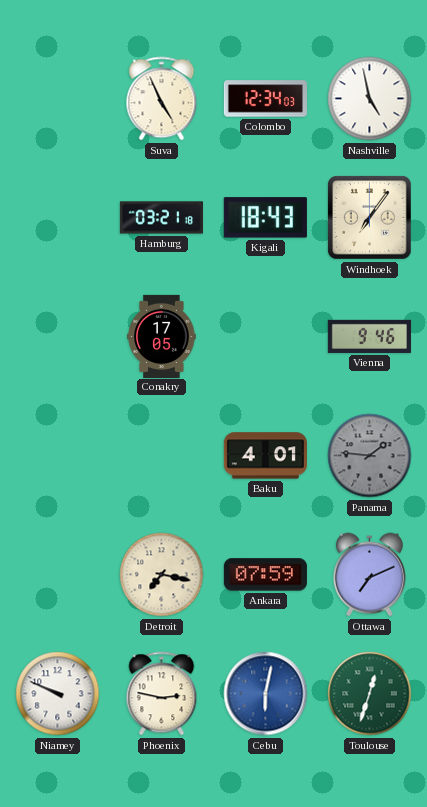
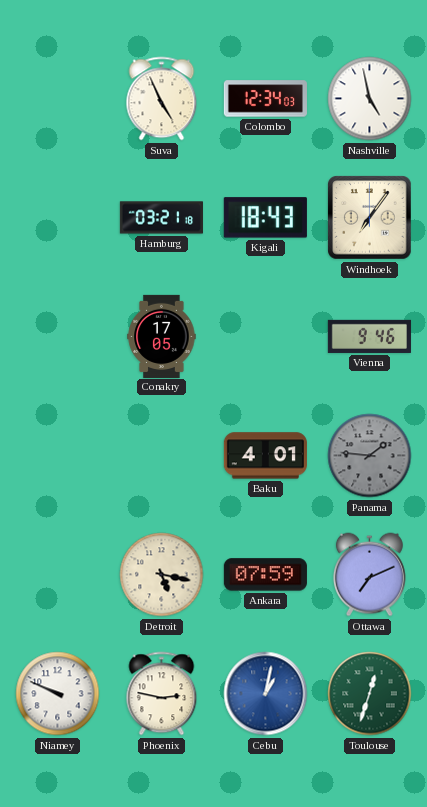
Detroit: 7:17 -> 5:17
Cebu: 6:02 -> 1:02
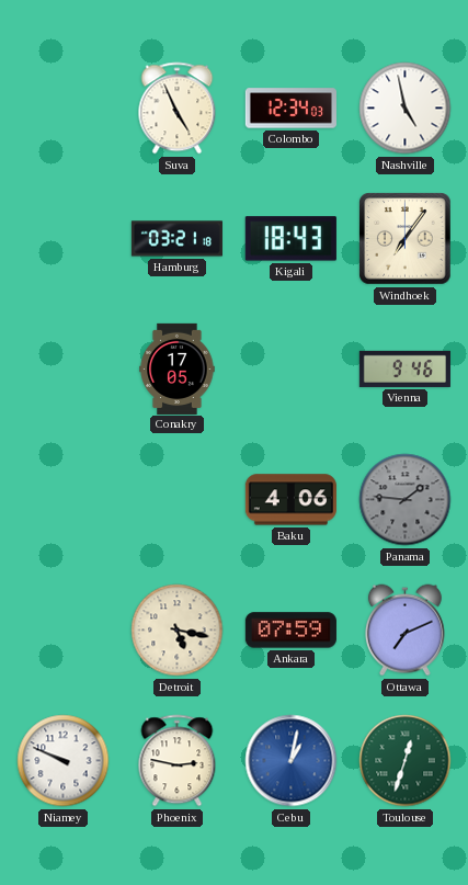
Baku: 4:01 -> 4:06
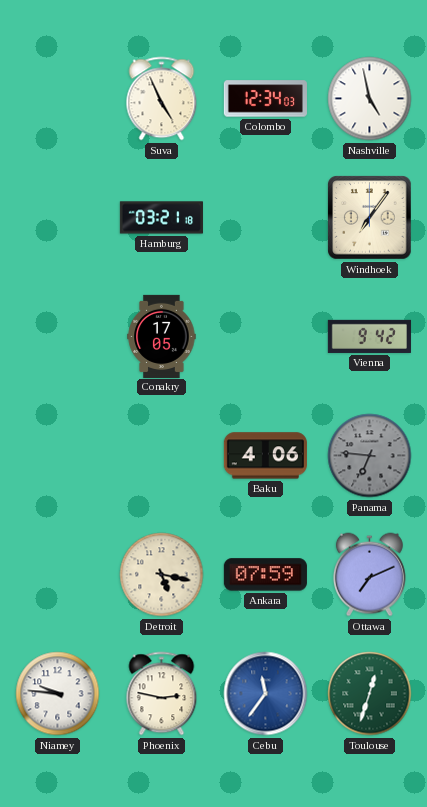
Kigali: 18:43 -> none
Vienna: 9:46 -> 9:42
Panama: 1:46 -> 6:46
Niamey: 9:49 -> 9:46
Cebu: 1:02 -> 11:36
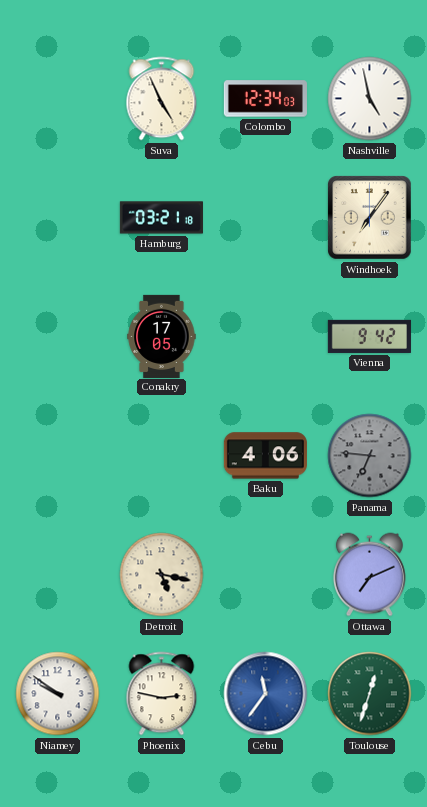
Ankara: 07:59 -> none
Niamey: 9:46 -> 9:51
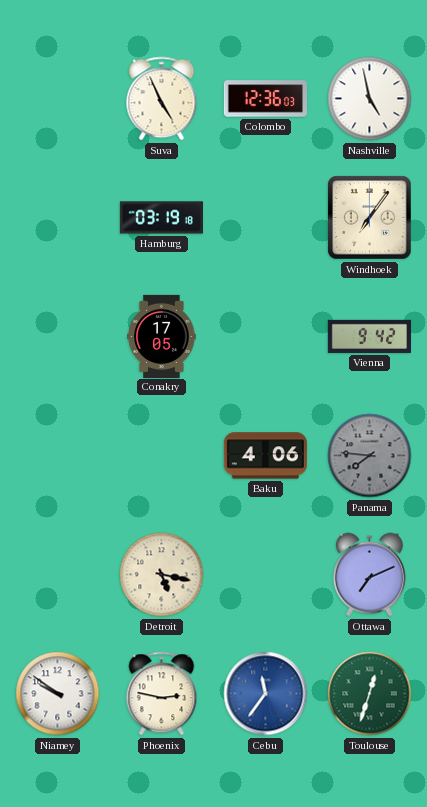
Colombo: 12:34 -> 12:36
Hamburg: 03:21 -> 03:19
Panama: 6:46 -> 7:46
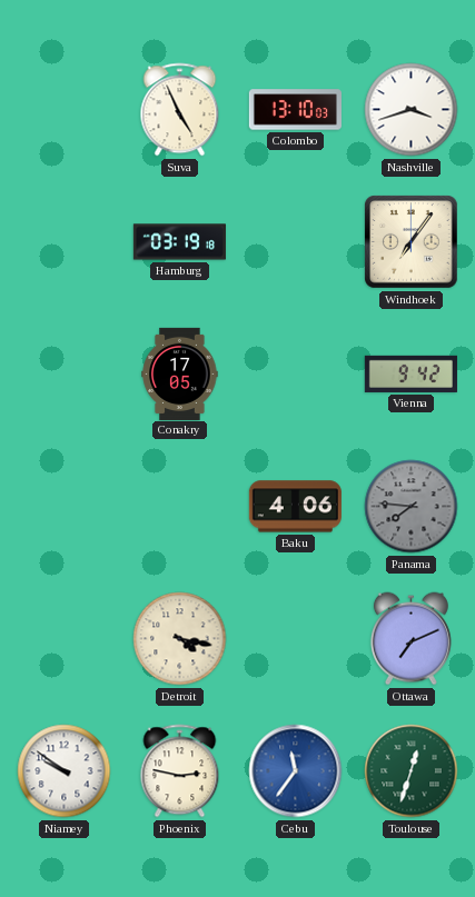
Colombo: 12:36 -> 13:10
Nashville: 4:58 -> 3:42
Detroit: 5:17 -> 4:17
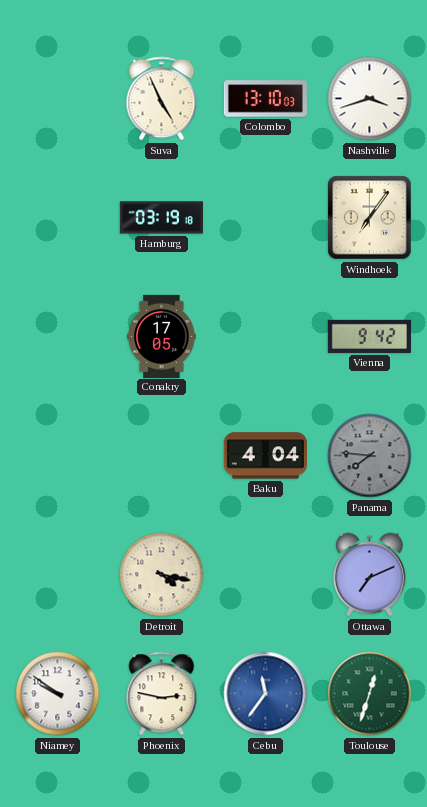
Baku: 4:06 -> 4:04
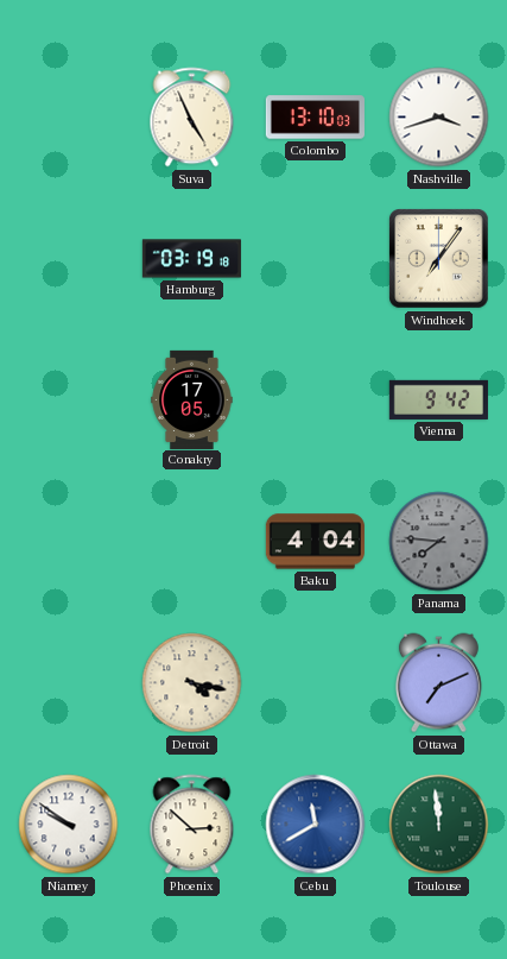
Phoenix: 2:47 -> 2:52
Cebu: 11:36 -> 11:40
Toulouse: 12:33 -> 11:59
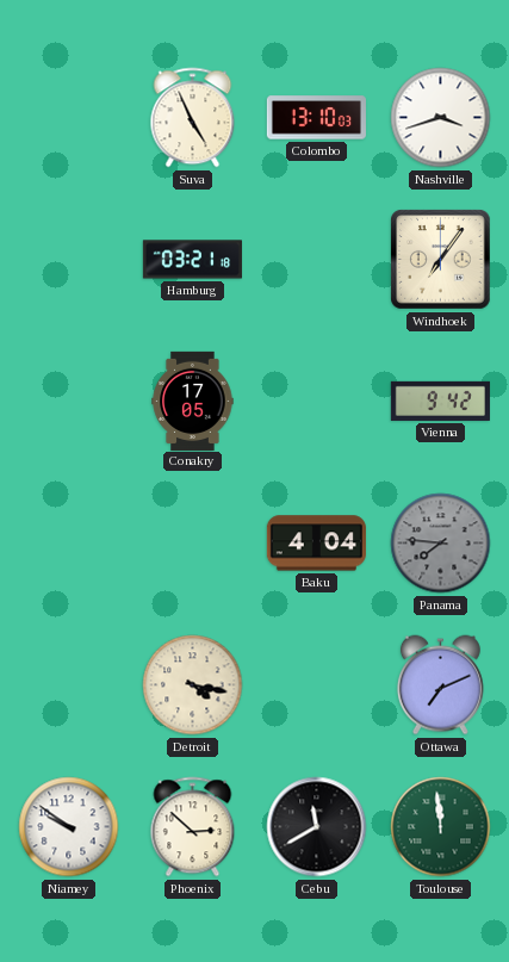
Hamburg: 03:19 -> 03:21
Cebu dial: blue -> black
